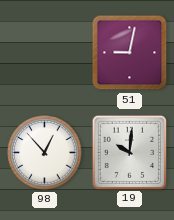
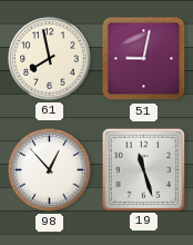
61: none -> 7:58
19: 10:01 -> 11:27
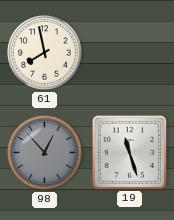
51: 9:02 -> none
98 dial: white -> grey
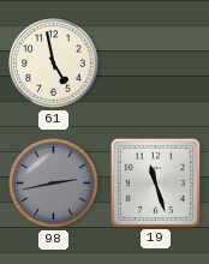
61: 7:58 -> 4:58
98: 12:53 -> 2:43
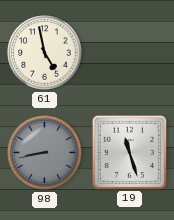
98: 2:43 -> 8:43
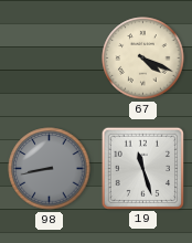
61: 4:58 -> none
67: none -> 4:19
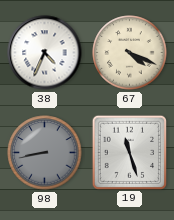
38: none -> 4:34
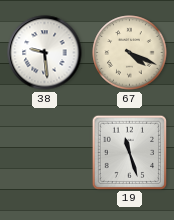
38: 4:34 -> 9:29
98: 8:43 -> none
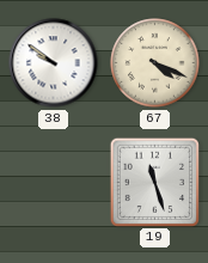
38: 9:29 -> 9:51
